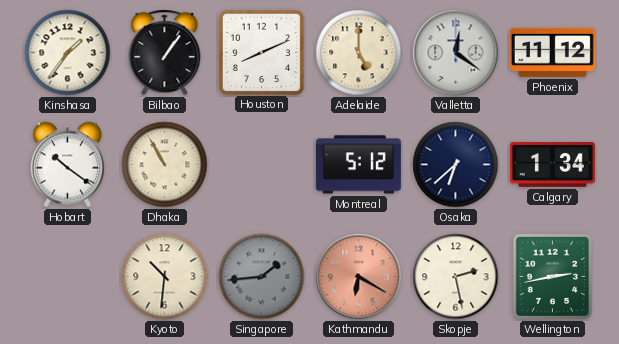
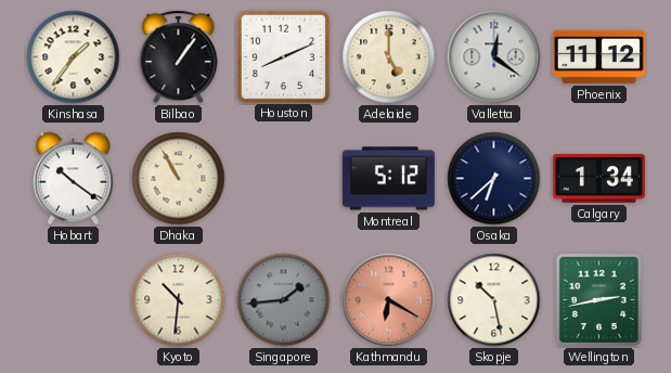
Skopje: 2:28 -> 10:28
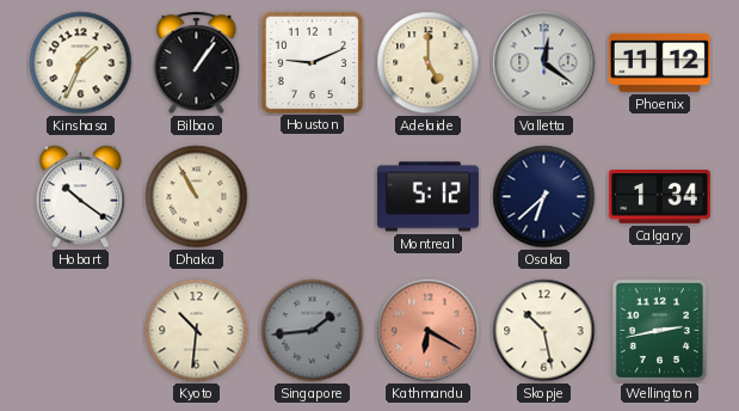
Kinshasa: 1:36 -> 1:34
Houston: 8:11 -> 9:11
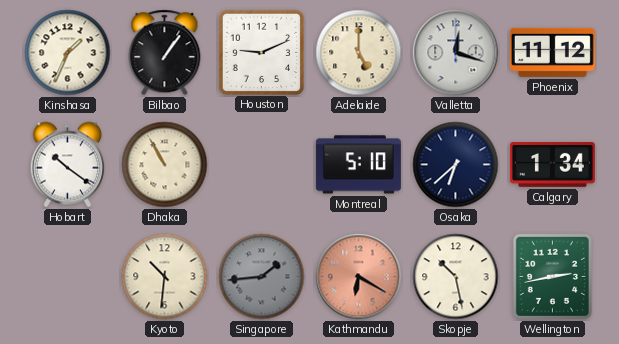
Valletta: 12:21 -> 12:18
Montreal: 5:12 -> 5:10
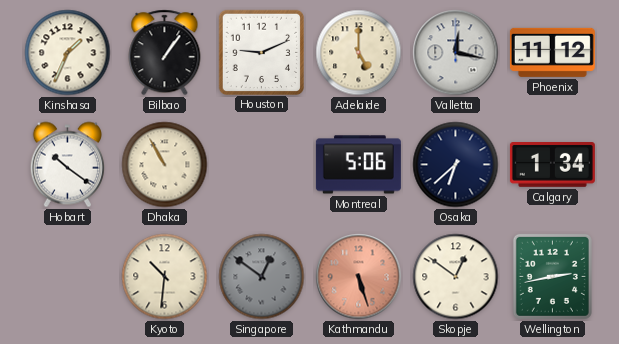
Valletta: 12:18 -> 12:17
Montreal: 5:10 -> 5:06
Singapore: 1:44 -> 12:51
Kathmandu: 6:20 -> 5:27
Skopje: 10:28 -> 12:51
